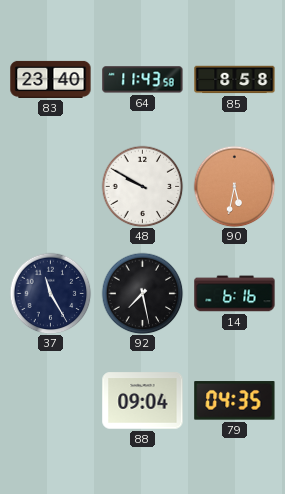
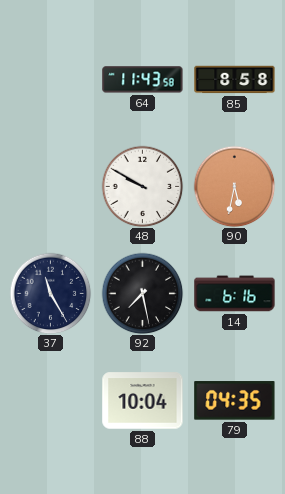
83: 23:40 -> none
88: 09:04 -> 10:04
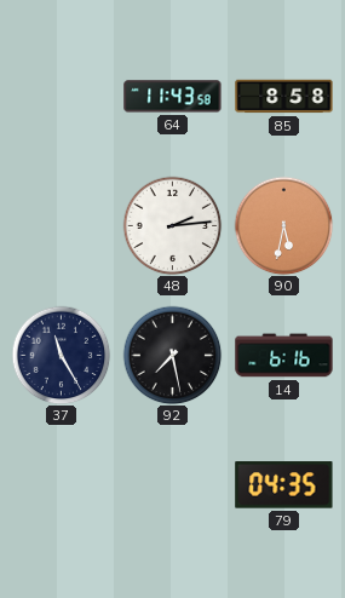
48: 9:50 -> 2:14
88: 10:04 -> none
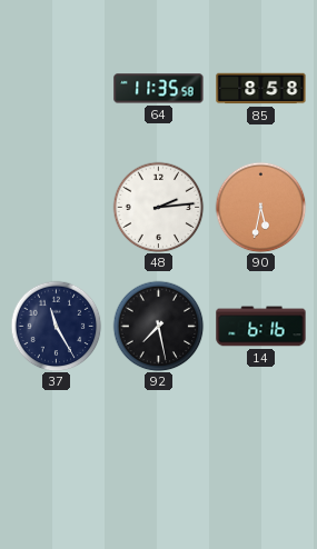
64: 11:43 -> 11:35
79: 04:35 -> none
